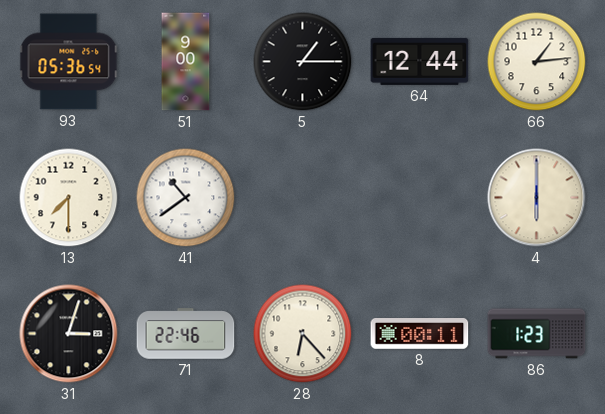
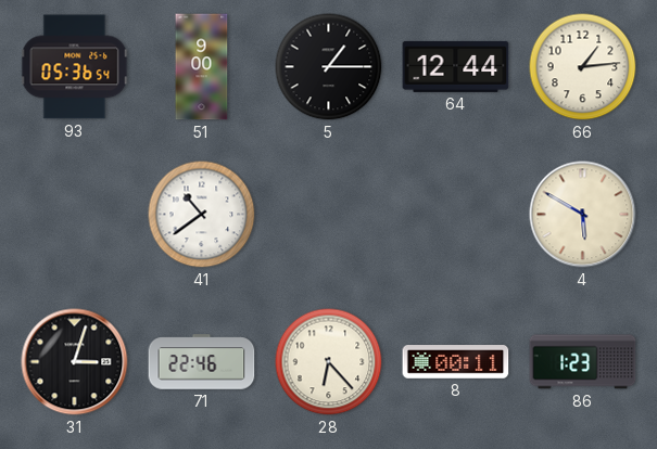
13: 7:30 -> none
4: 6:00 -> 5:50
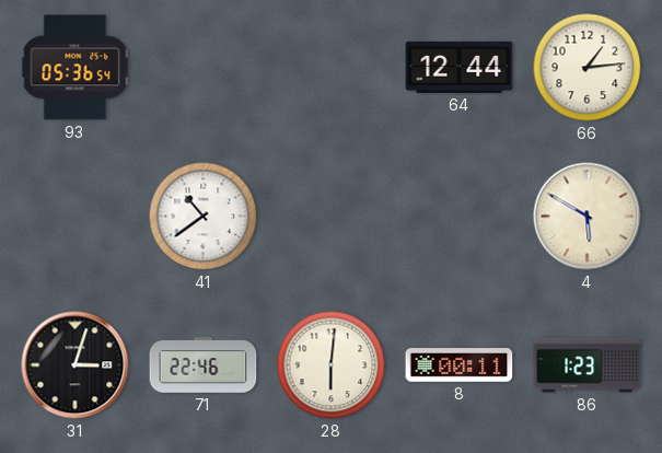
51: 9:00 -> none
5: 1:15 -> none
28: 6:23 -> 6:01
